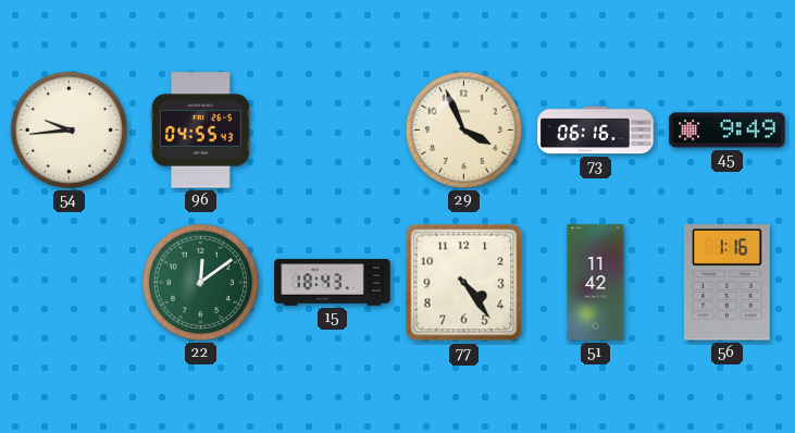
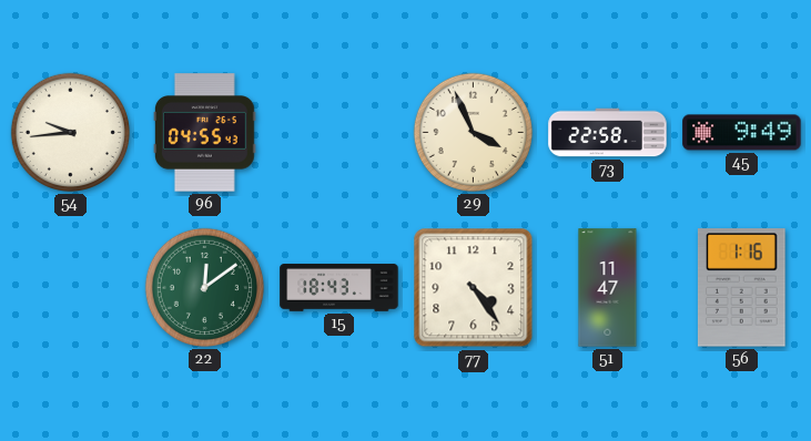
73: 06:16 -> 22:58
51: 11:42 -> 11:47
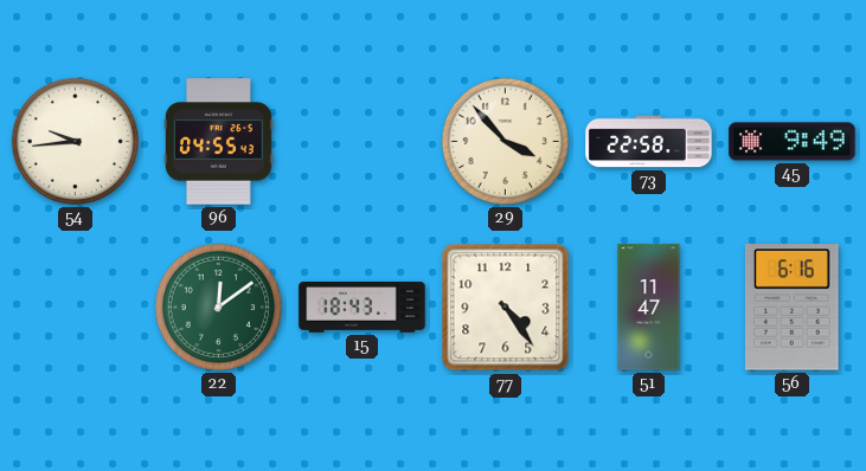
29: 3:56 -> 3:53
56: 1:16 -> 6:16
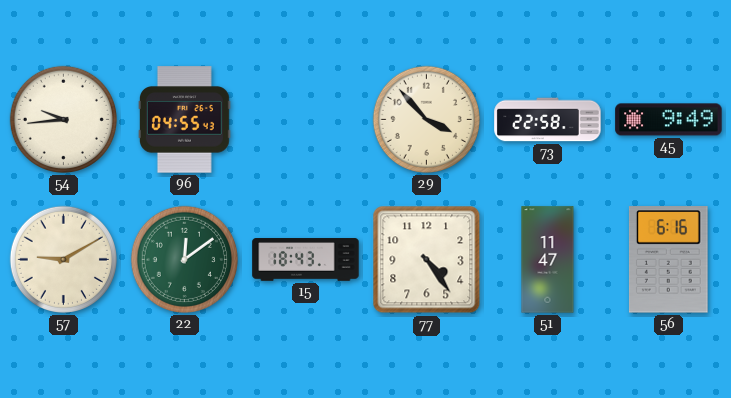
57: none -> 9:10
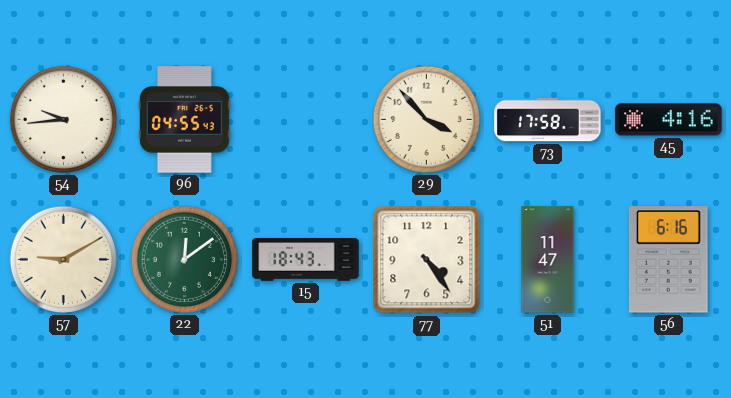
73: 22:58 -> 17:58
45: 9:49 -> 4:16
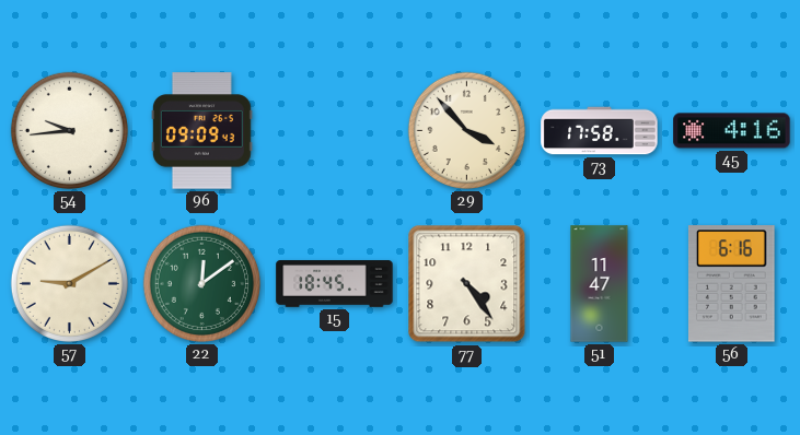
96: 04:55 -> 09:09
15: 18:43 -> 18:45
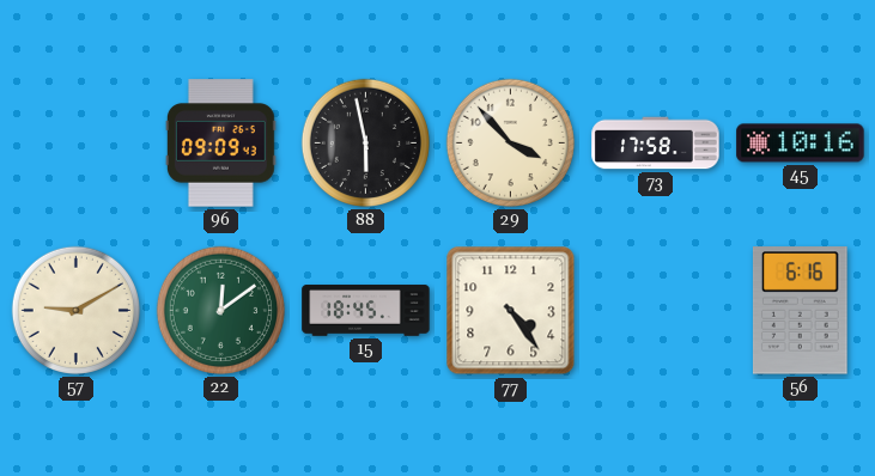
54: 9:44 -> none
88: none -> 5:58
45: 4:16 -> 10:16
51: 11:47 -> none
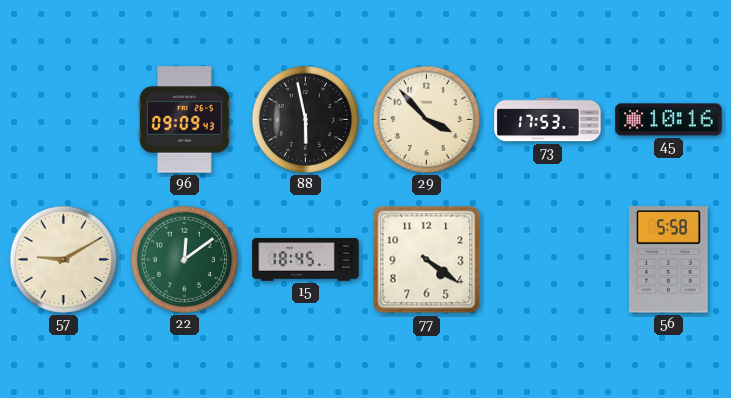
73: 17:58 -> 17:53
77: 4:24 -> 4:21
56: 6:16 -> 5:58
